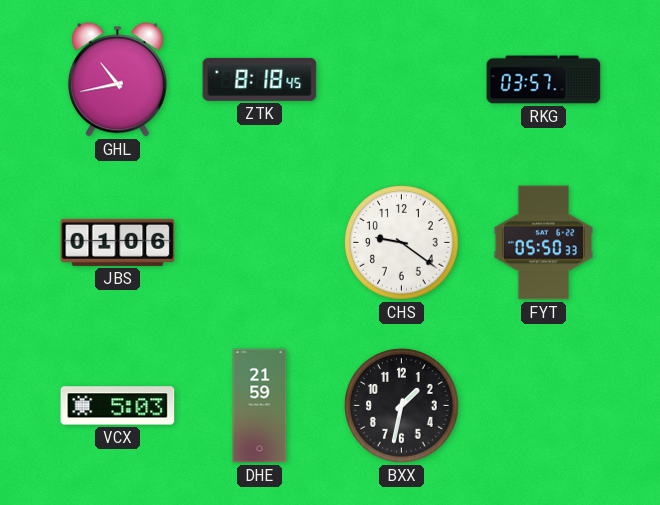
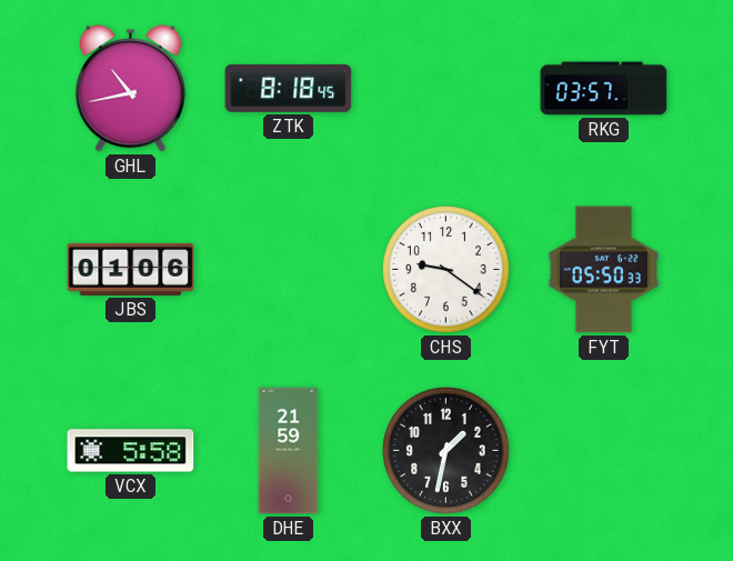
VCX: 5:03 -> 5:58
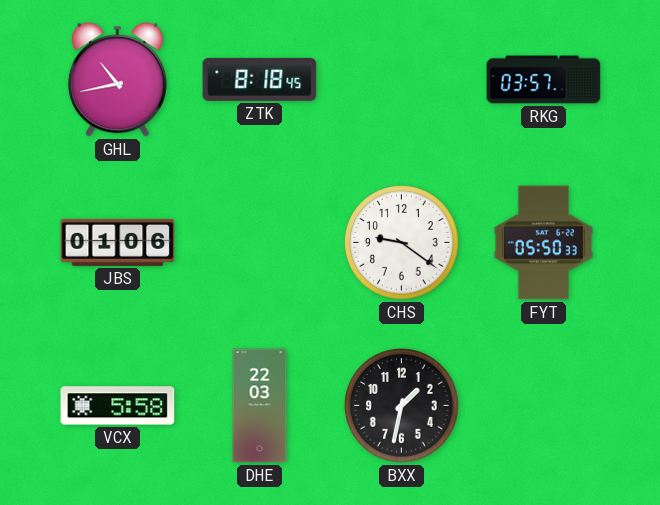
DHE: 21:59 -> 22:03
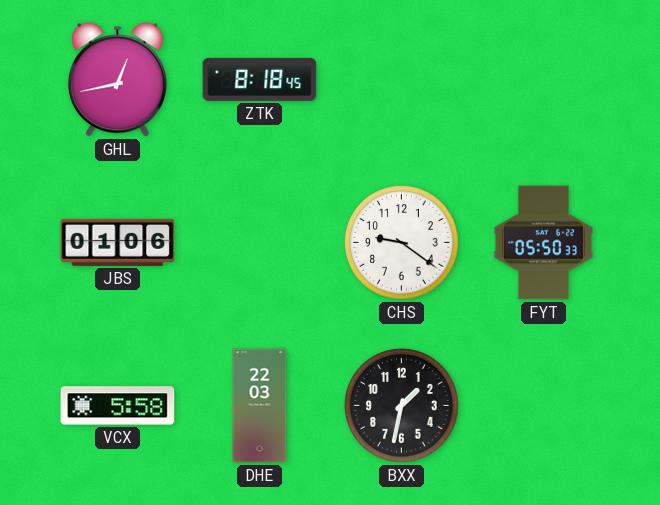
GHL: 10:43 -> 12:43
RKG: 03:57 -> none
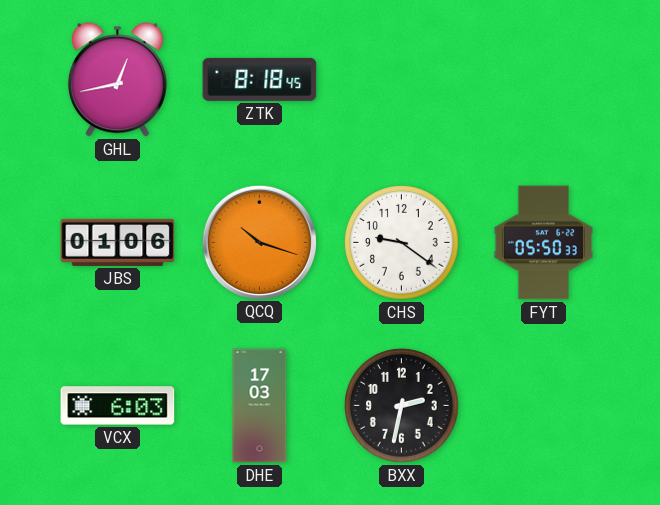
QCQ: none -> 10:18
VCX: 5:58 -> 6:03
DHE: 22:03 -> 17:03
BXX: 1:32 -> 2:32
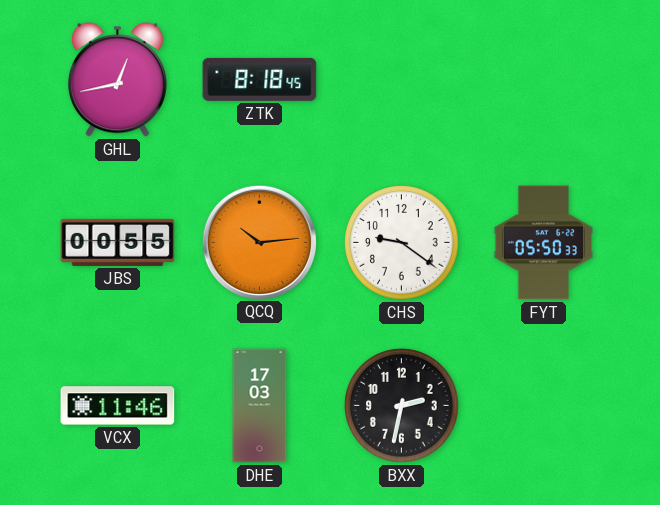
JBS: 01:06 -> 00:55
QCQ: 10:18 -> 10:14
VCX: 6:03 -> 11:46
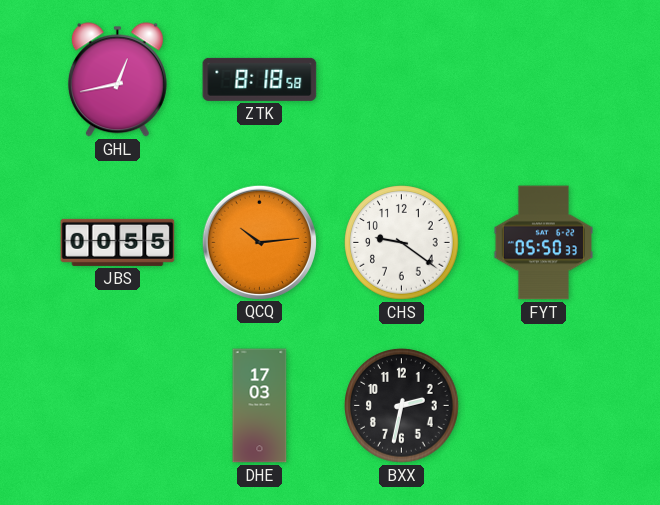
ZTK: 8:18:45 -> 8:18:58
VCX: 11:46 -> none
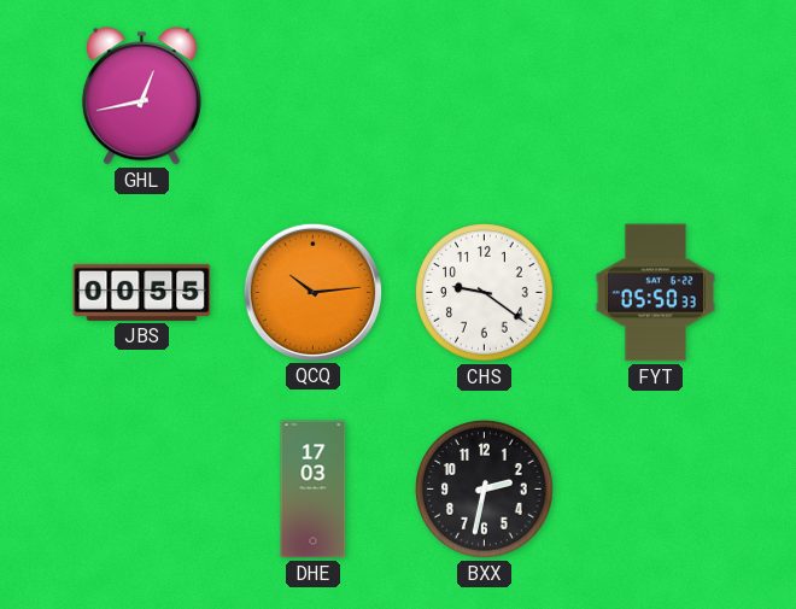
ZTK: 8:18 -> none
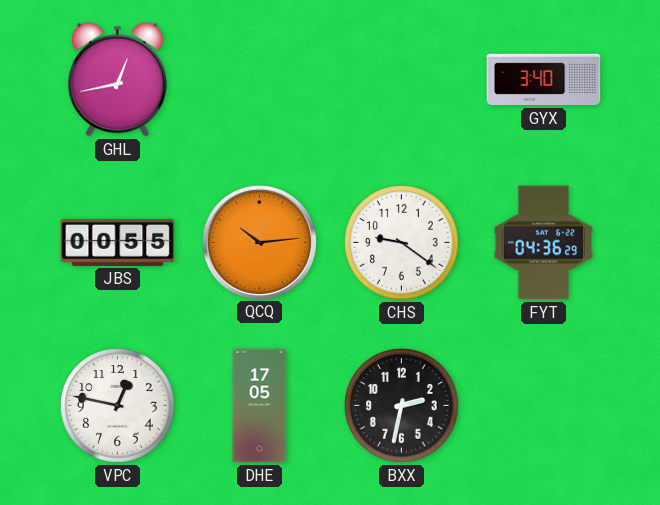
GYX: none -> 3:40
FYT: 05:50 -> 04:36
VPC: none -> 12:47
DHE: 17:03 -> 17:05
